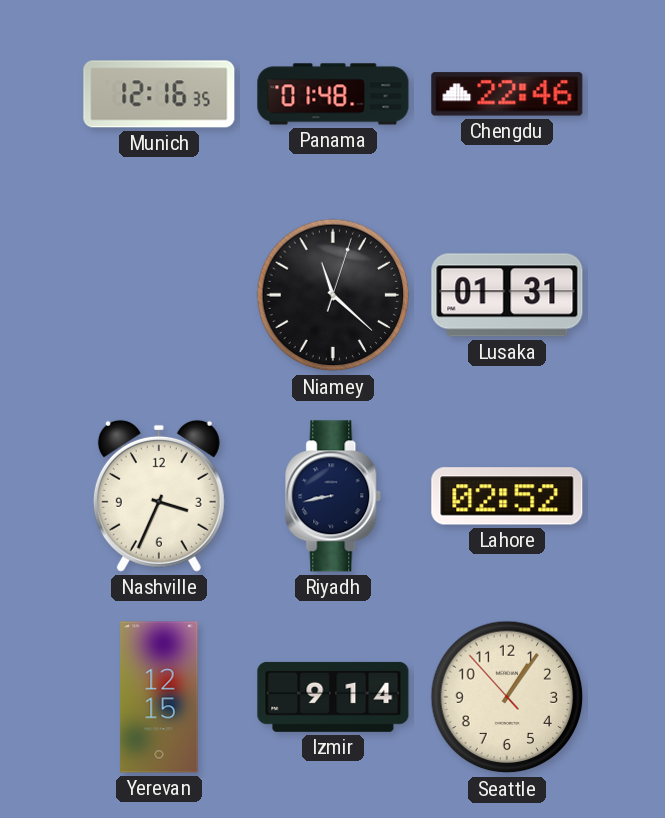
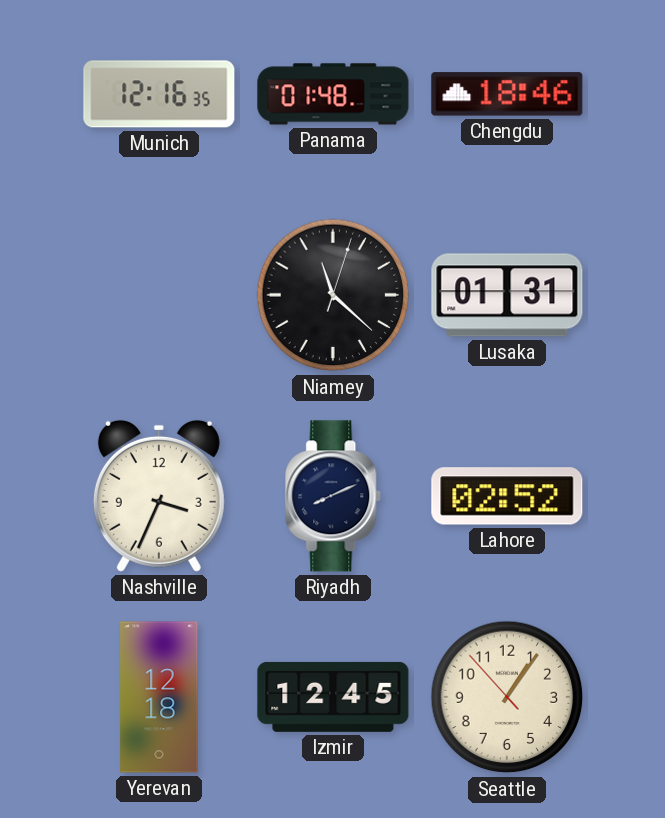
Chengdu: 22:46 -> 18:46
Riyadh: 8:43 -> 8:11
Yerevan: 12:15 -> 12:18
Izmir: 9:14 -> 12:45
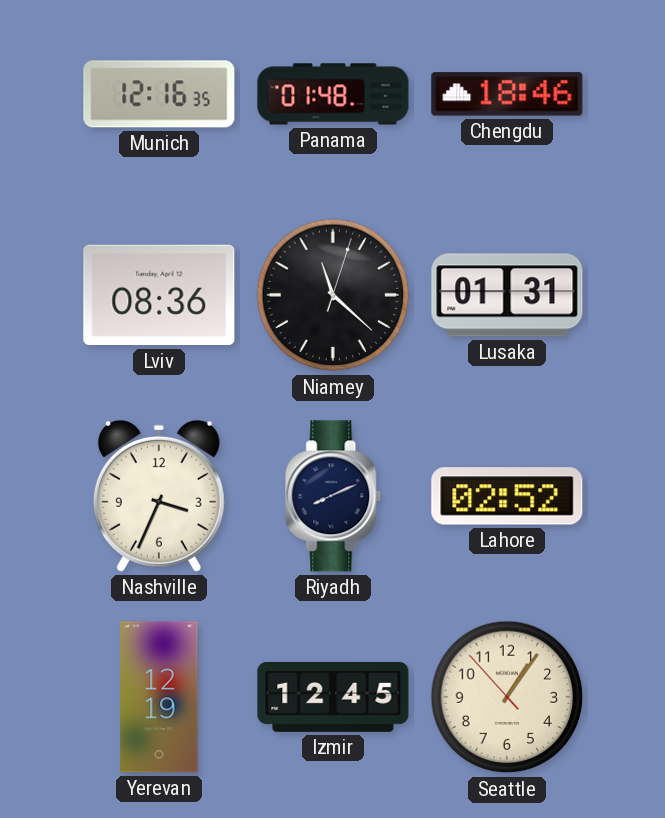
Lviv: none -> 08:36
Yerevan: 12:18 -> 12:19
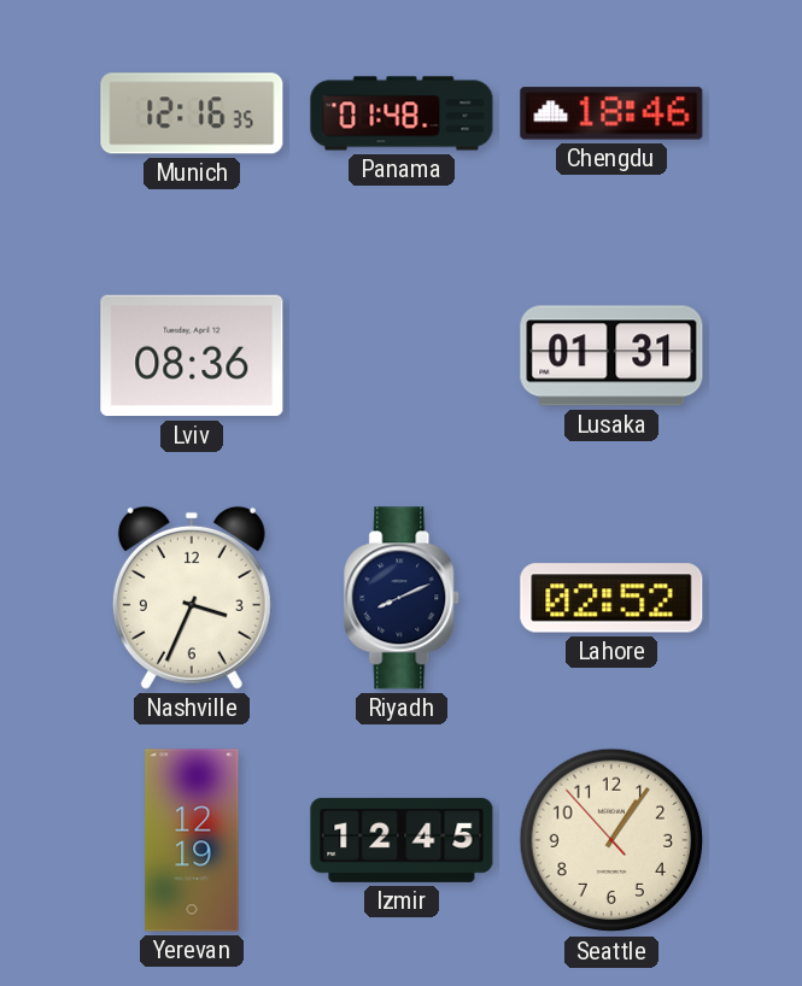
Niamey: 11:22 -> none
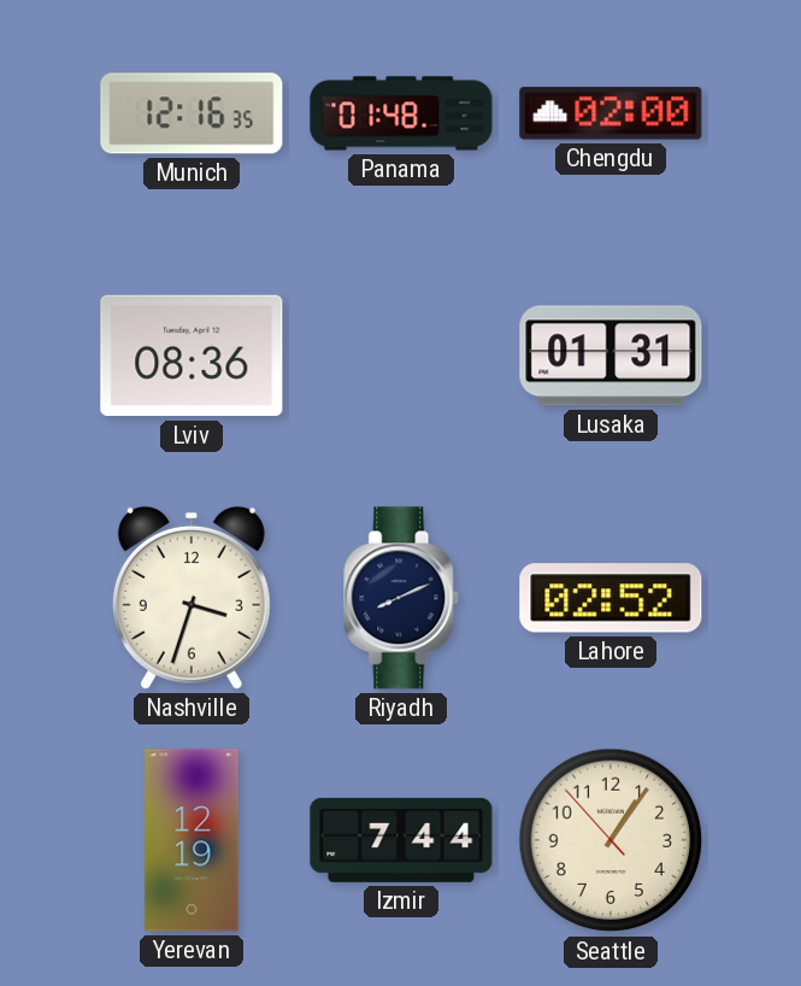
Chengdu: 18:46 -> 02:00
Nashville: 3:34 -> 3:33
Izmir: 12:45 -> 7:44
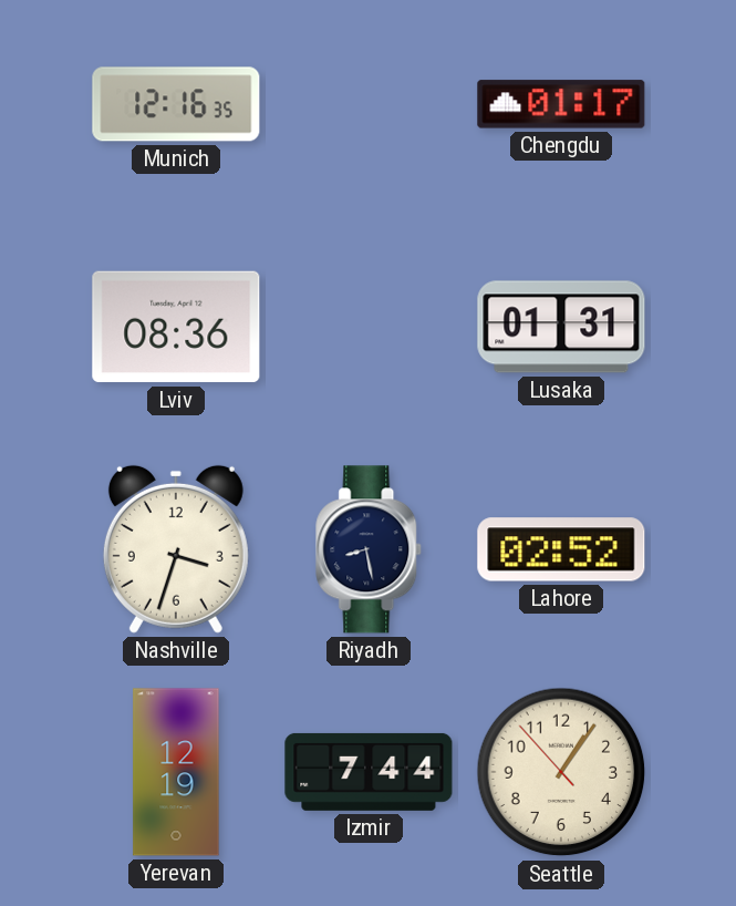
Panama: 01:48 -> none
Chengdu: 02:00 -> 01:17
Riyadh: 8:11 -> 8:28
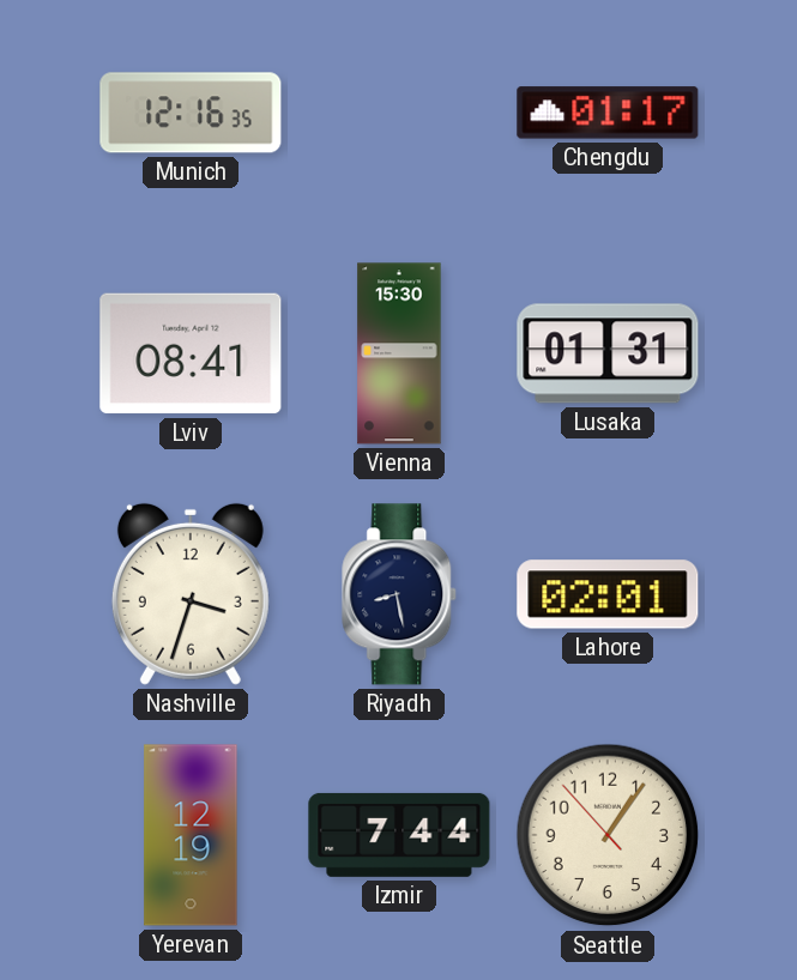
Lviv: 08:36 -> 08:41
Vienna: none -> 15:30
Lahore: 02:52 -> 02:01
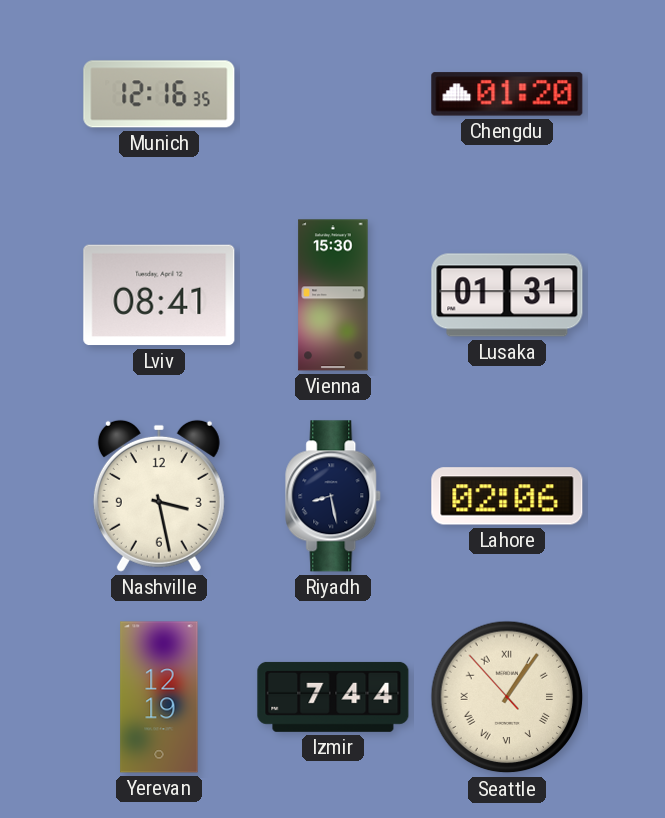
Chengdu: 01:17 -> 01:20
Nashville: 3:33 -> 3:28
Lahore: 02:01 -> 02:06
Seattle numerals: Arabic -> Roman
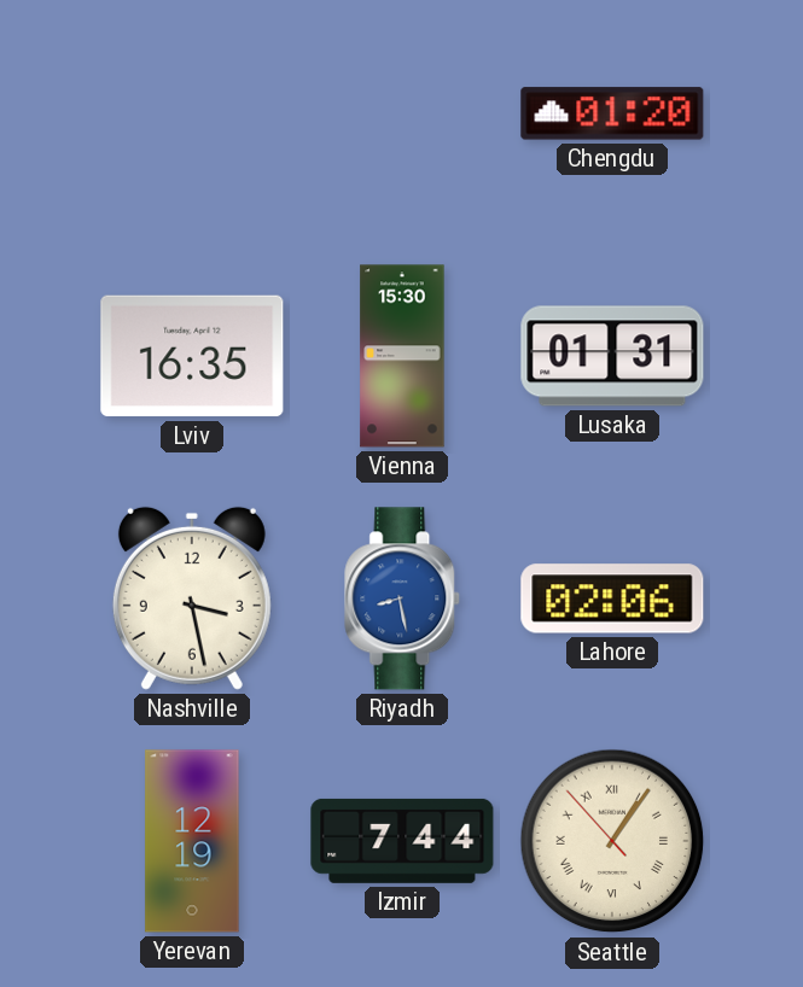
Munich: 12:16 -> none
Lviv: 08:41 -> 16:35
Riyadh dial: navy -> blue
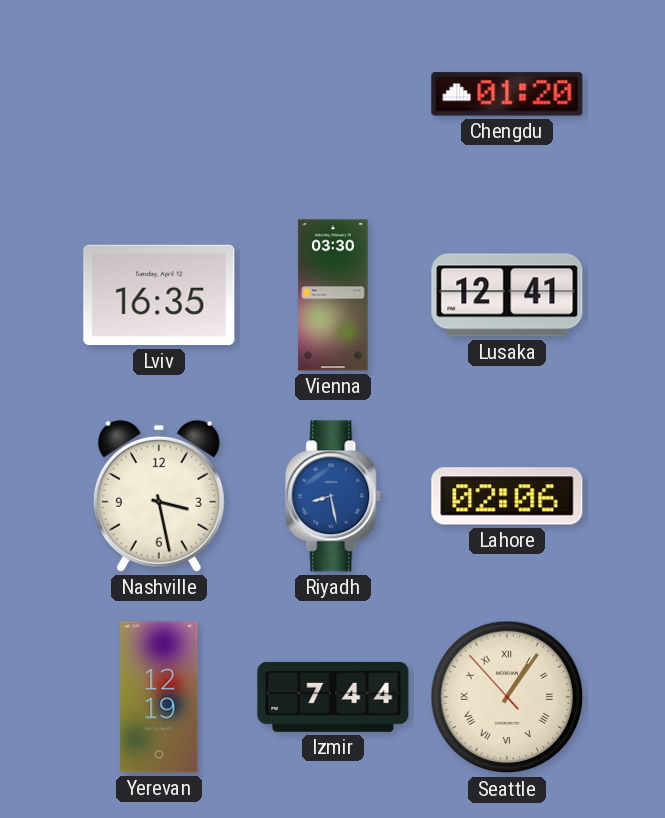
Vienna: 15:30 -> 03:30
Lusaka: 01:31 -> 12:41
